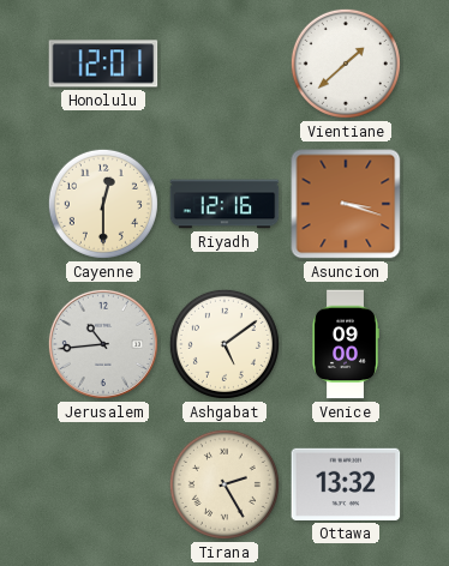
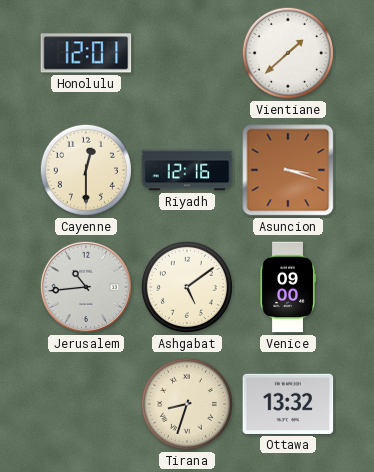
Tirana: 2:25 -> 8:33
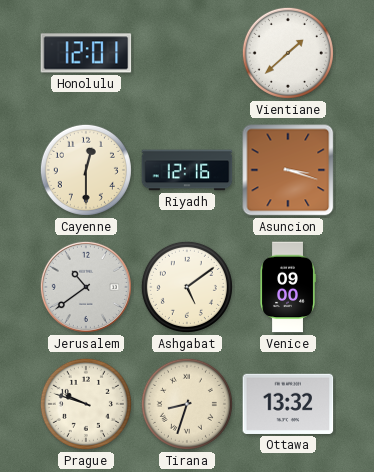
Jerusalem: 10:44 -> 10:39
Prague: none -> 9:48
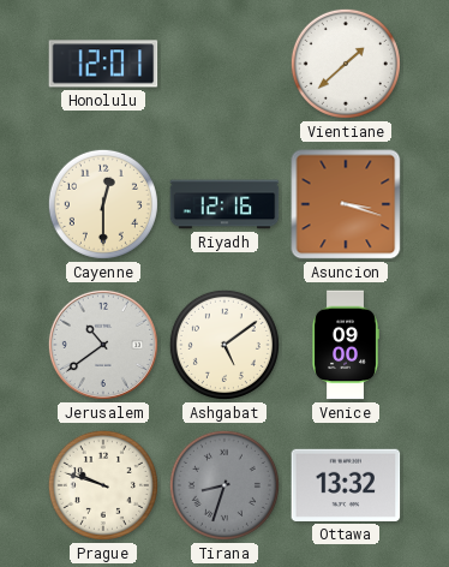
Tirana dial: cream -> grey
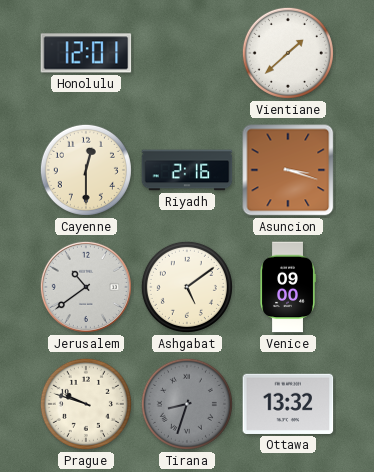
Riyadh: 12:16 -> 2:16
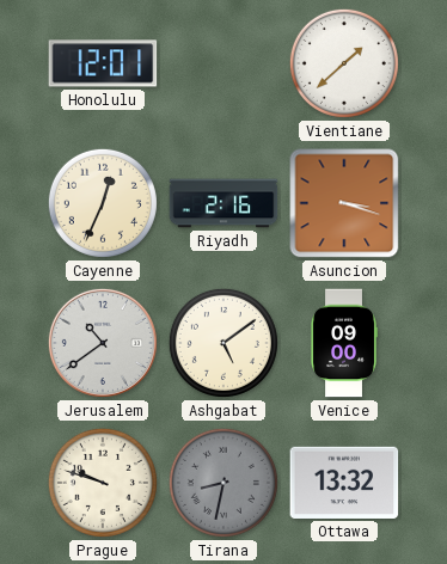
Cayenne: 12:30 -> 12:34
Tirana: 8:33 -> 8:32
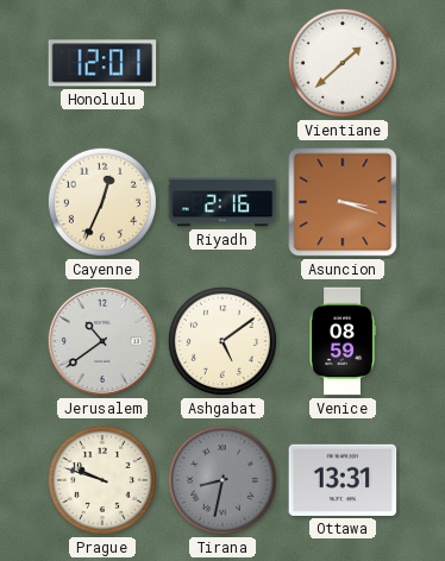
Venice: 09:00 -> 08:59
Ottawa: 13:32 -> 13:31
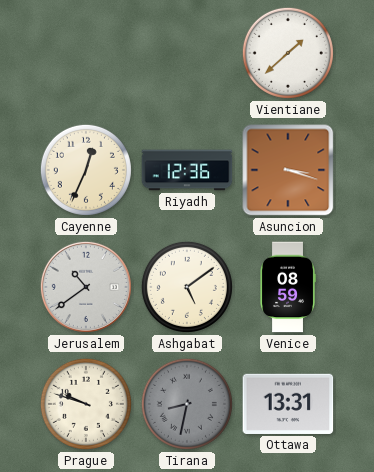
Honolulu: 12:01 -> none
Riyadh: 2:16 -> 12:36
